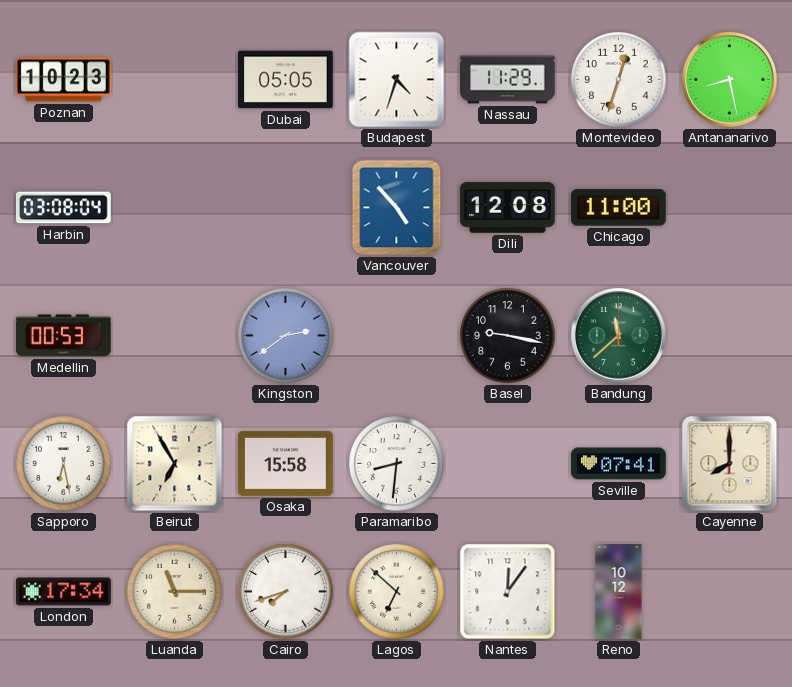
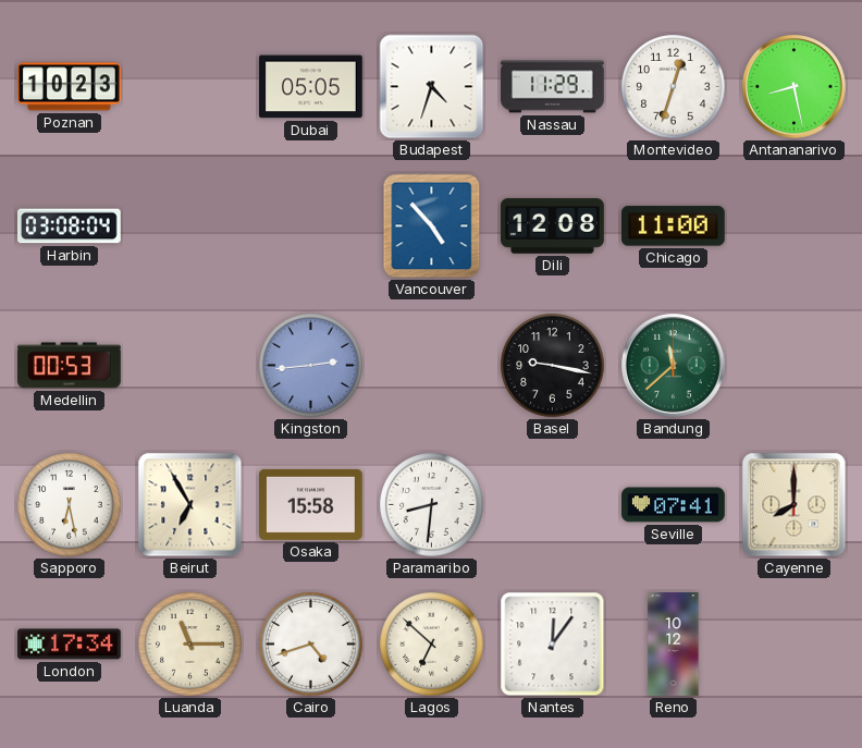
Kingston: 2:39 -> 2:44
Cairo: 7:42 -> 4:42
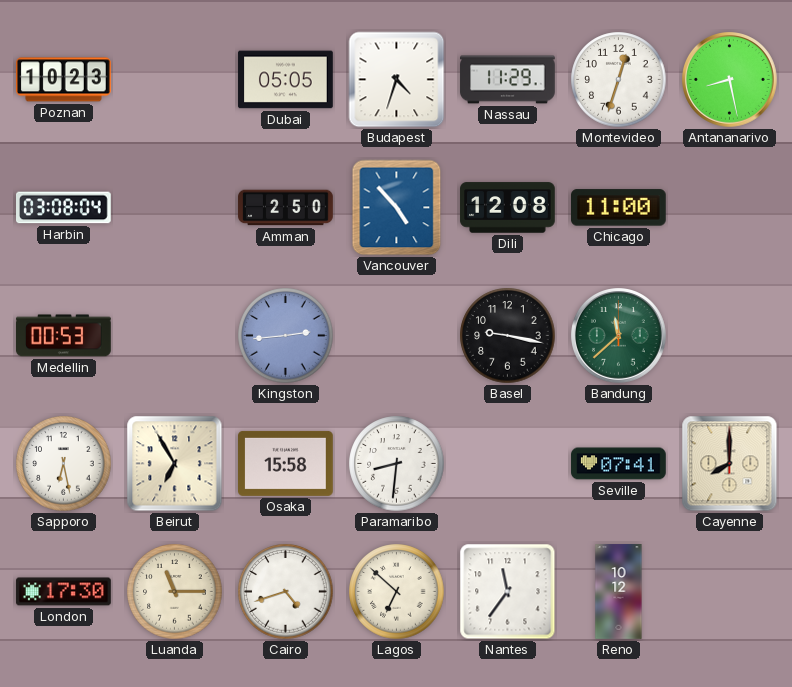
Amman: none -> 2:50
London: 17:34 -> 17:30
Nantes: 12:06 -> 11:36
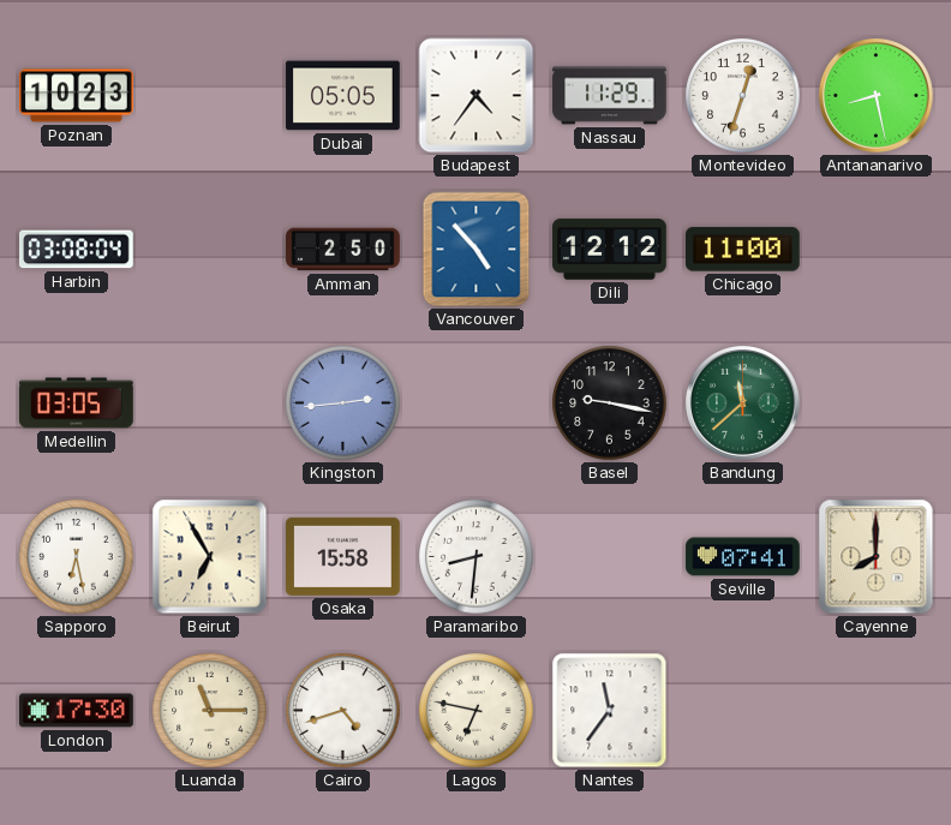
Budapest: 4:33 -> 4:36
Dili: 12:08 -> 12:12
Medellin: 00:53 -> 03:05
Lagos: 6:52 -> 6:47
Reno: 10:12 -> none
